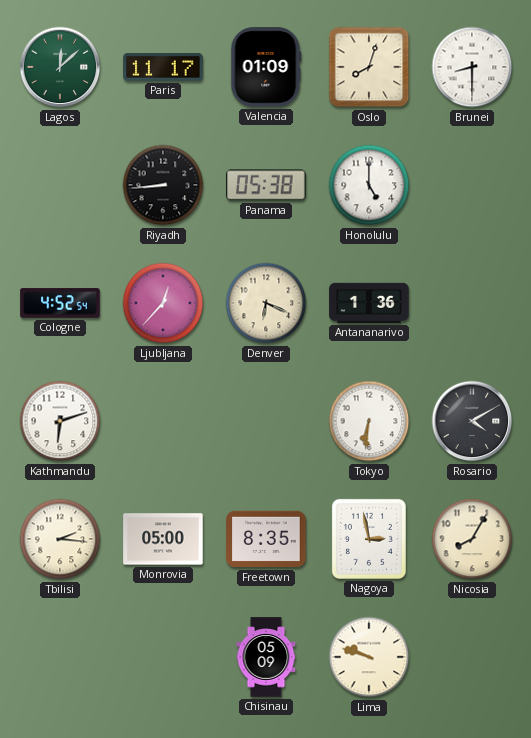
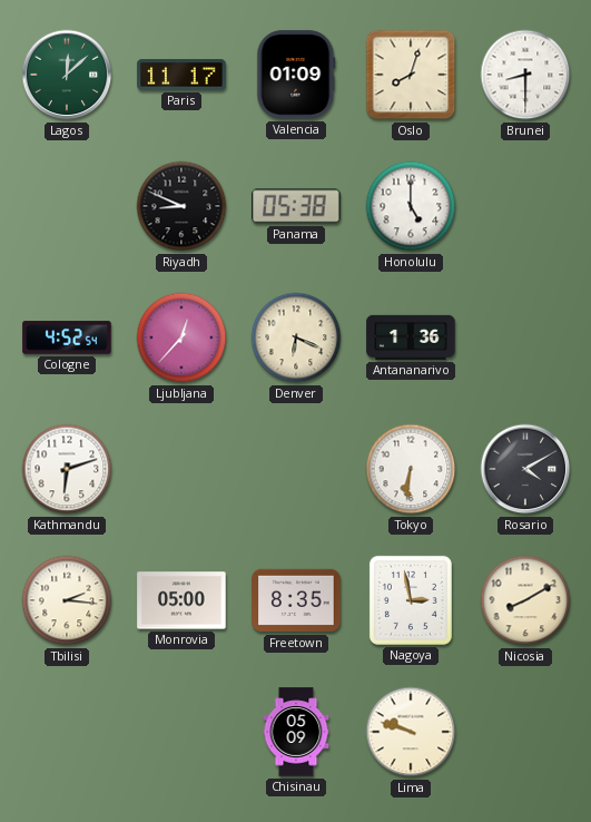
Riyadh: 8:44 -> 8:49
Nicosia: 8:05 -> 8:10
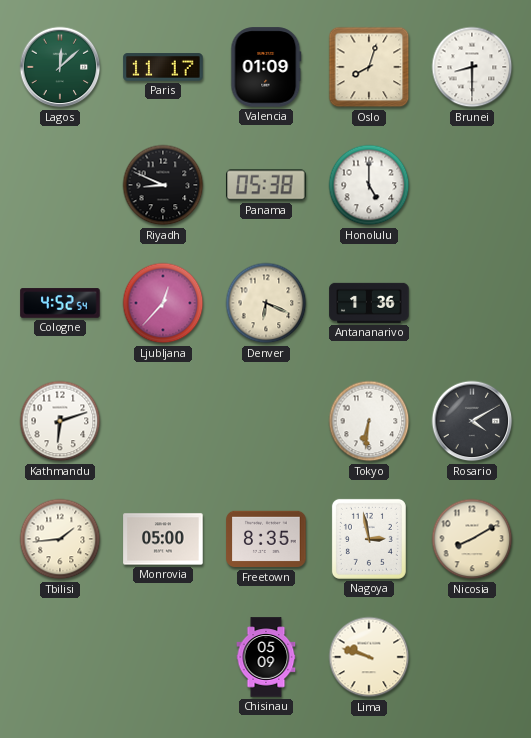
Tbilisi: 2:16 -> 1:44
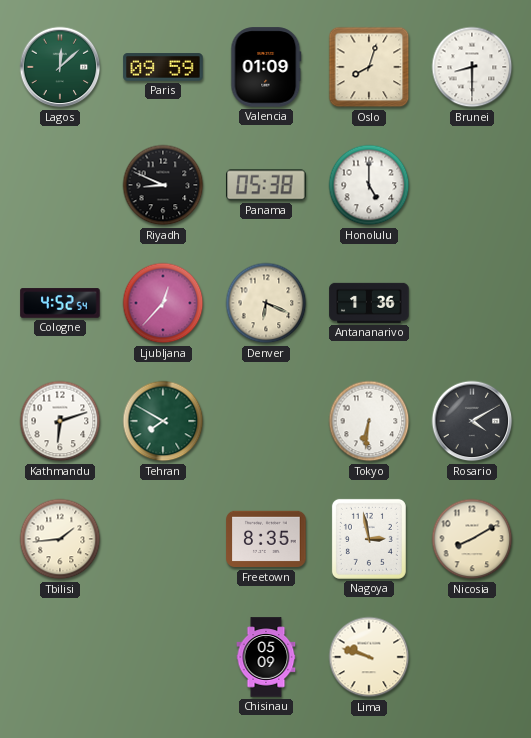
Paris: 11:17 -> 09:59
Tehran: none -> 7:50
Monrovia: 05:00 -> none
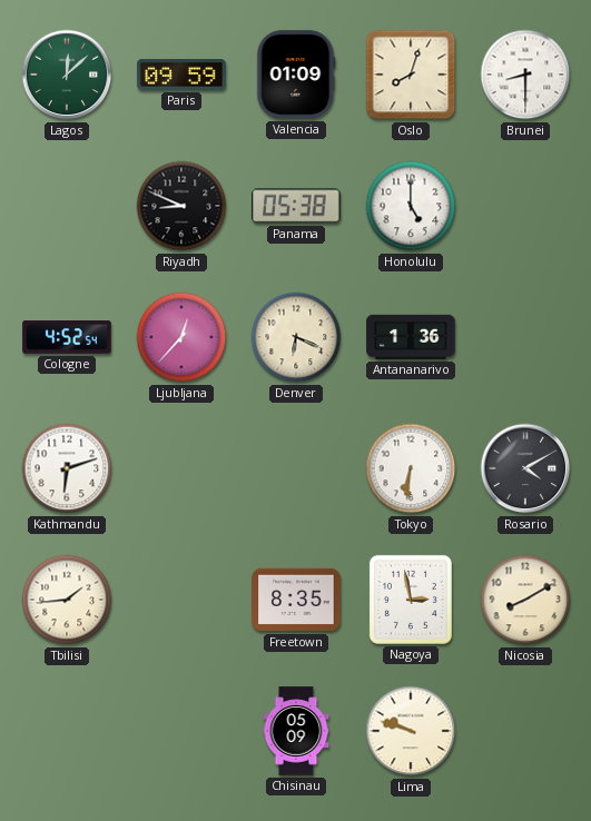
Tehran: 7:50 -> none
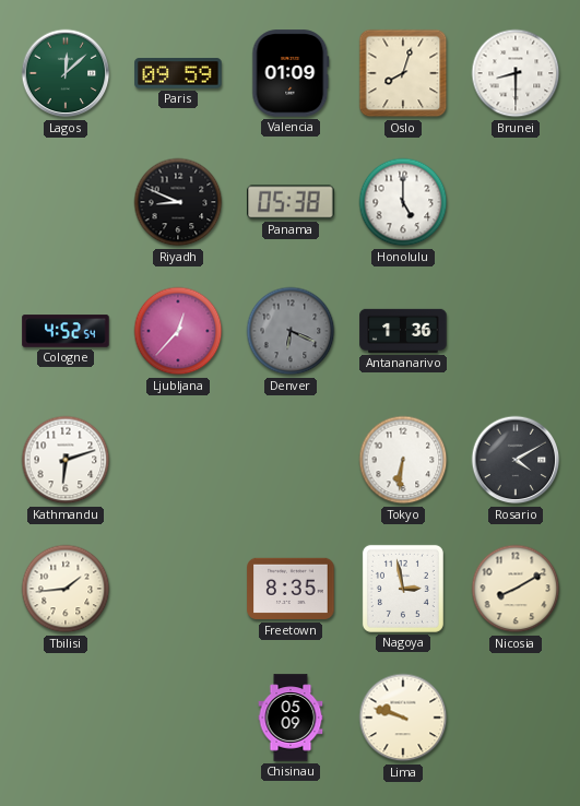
Denver dial: cream -> grey
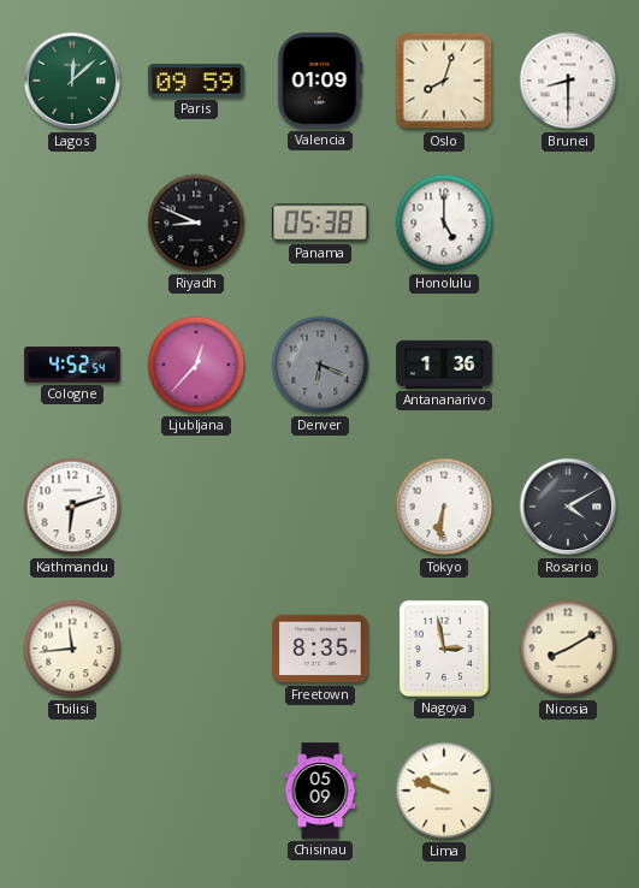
Tbilisi: 1:44 -> 11:44
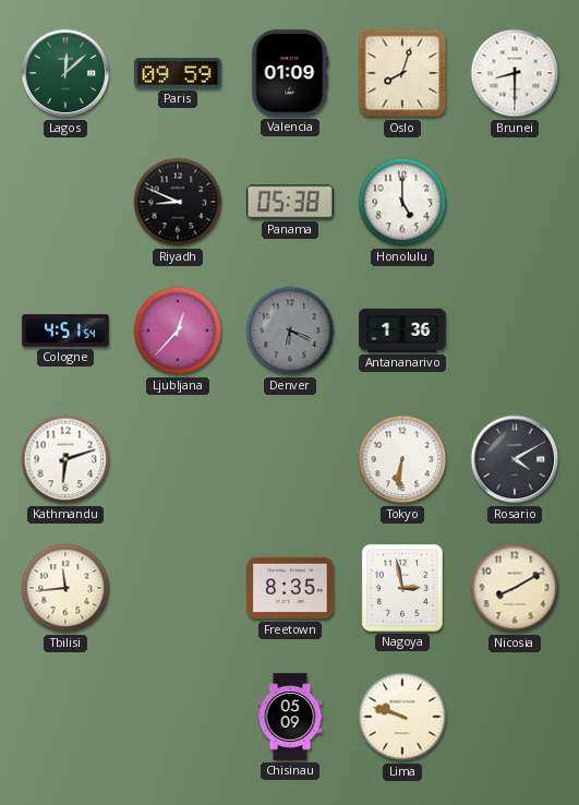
Cologne: 4:52 -> 4:51
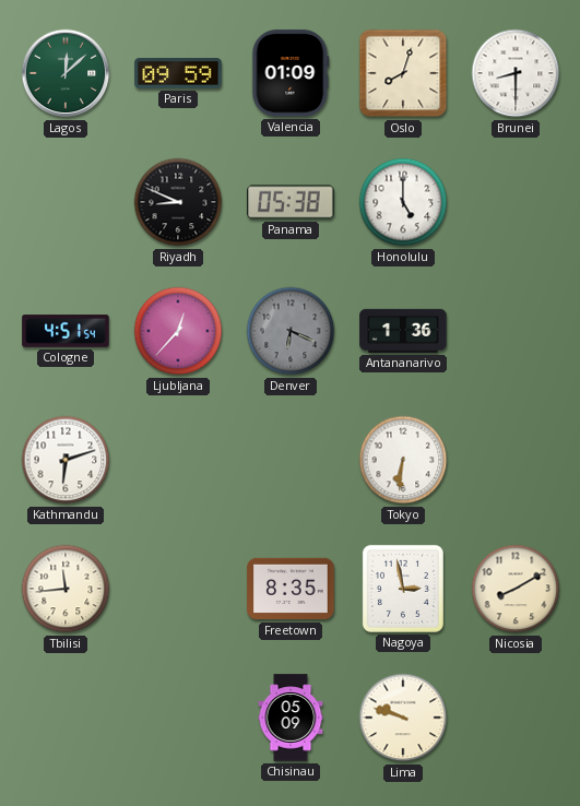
Rosario: 4:10 -> none
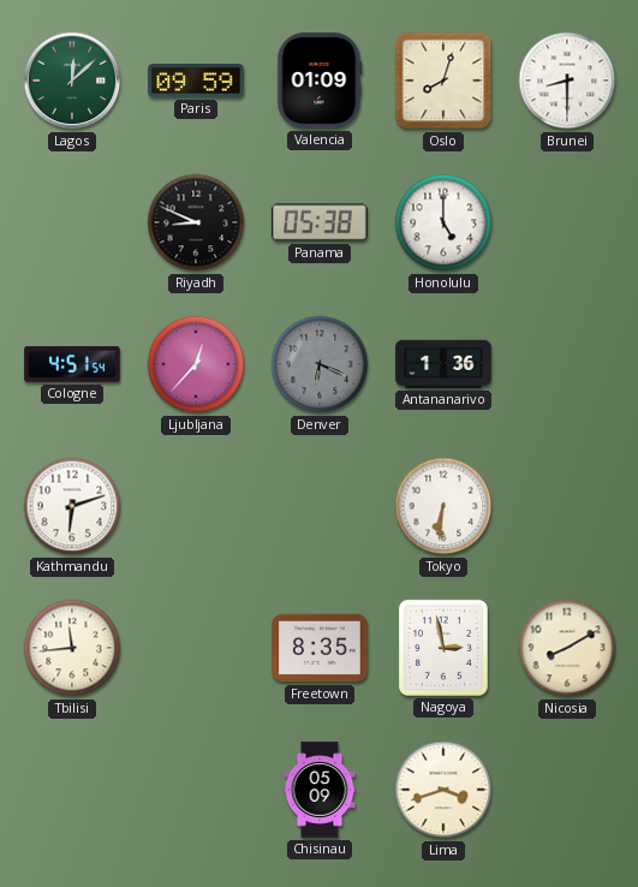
Lima: 9:48 -> 3:42
